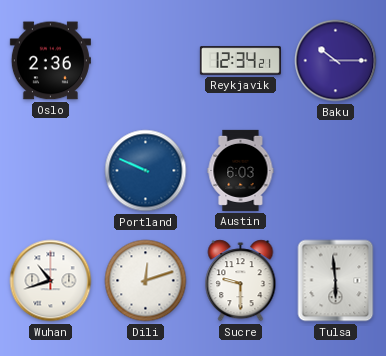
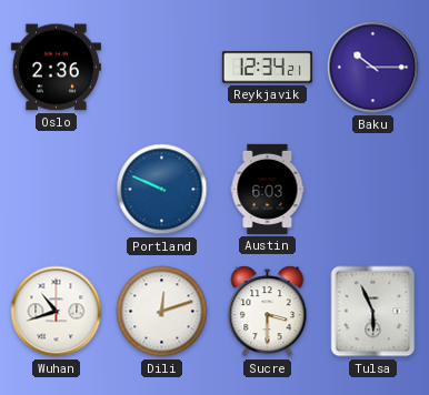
Sucre: 9:30 -> 3:30
Tulsa: 5:59 -> 5:56
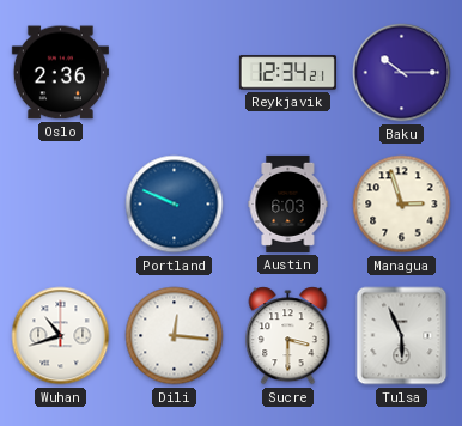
Managua: none -> 2:57
Dili: 12:12 -> 12:16
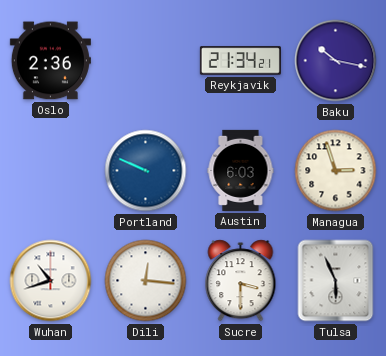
Reykjavik: 12:34 -> 21:34
Baku: 10:15 -> 10:17
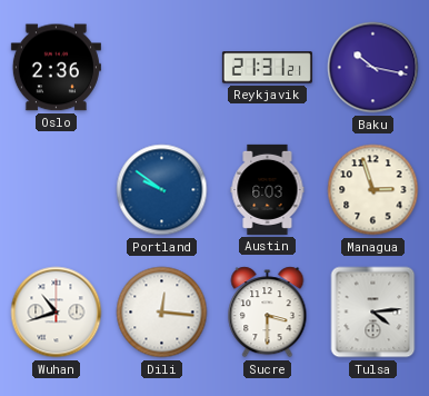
Reykjavik: 21:34 -> 21:31
Portland: 9:49 -> 9:51
Tulsa: 5:56 -> 4:14
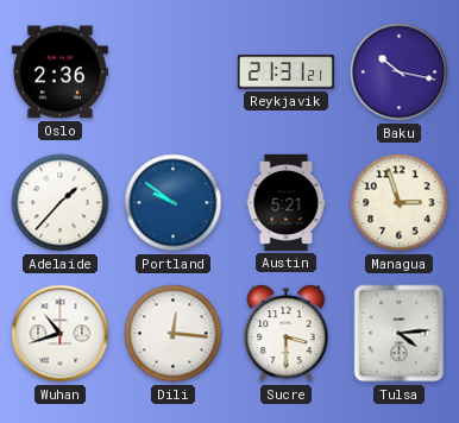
Adelaide: none -> 1:37
Austin: 6:03 -> 5:21
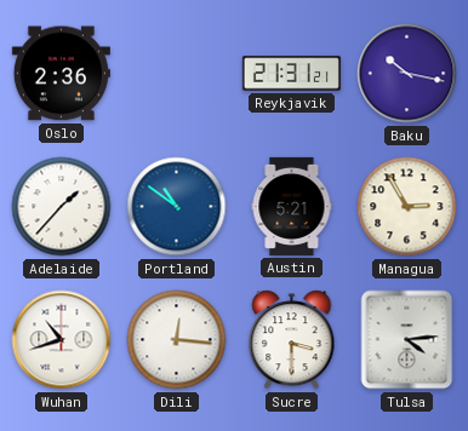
Portland: 9:51 -> 10:51
Managua: 2:57 -> 2:55
